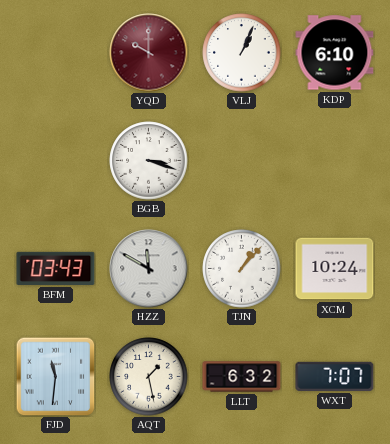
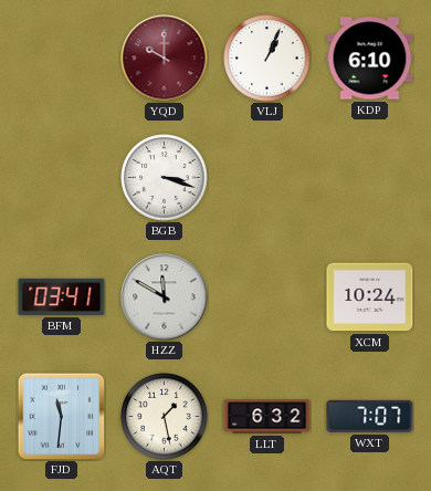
BFM: 03:43 -> 03:41
TJN: 1:07 -> none
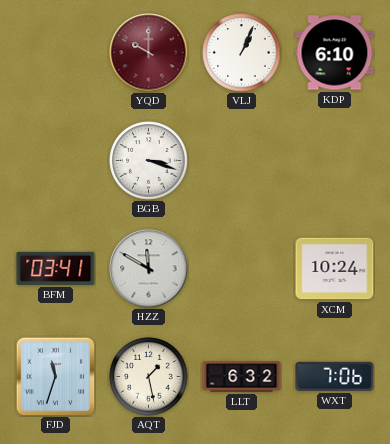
FJD: 11:31 -> 11:33
WXT: 7:07 -> 7:06
